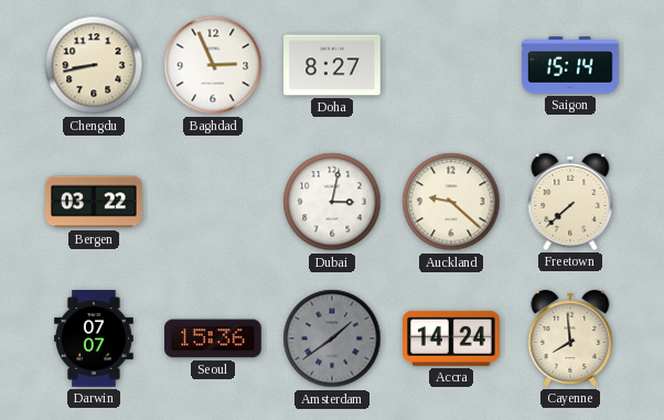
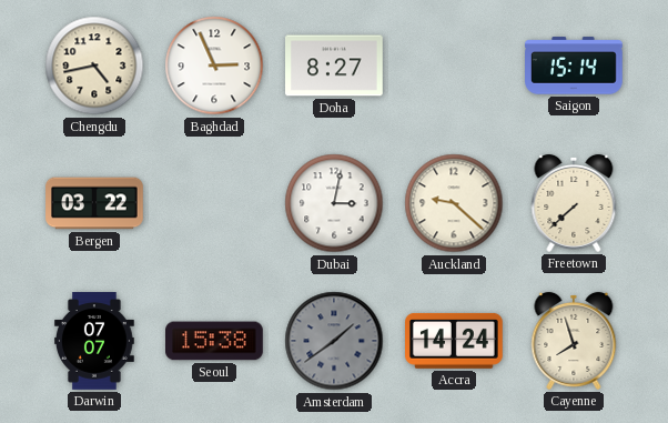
Chengdu: 8:43 -> 4:43
Seoul: 15:36 -> 15:38
Cayenne: 7:59 -> 7:57
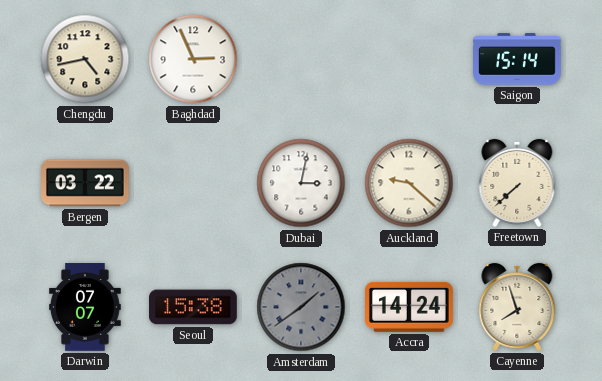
Doha: 8:27 -> none
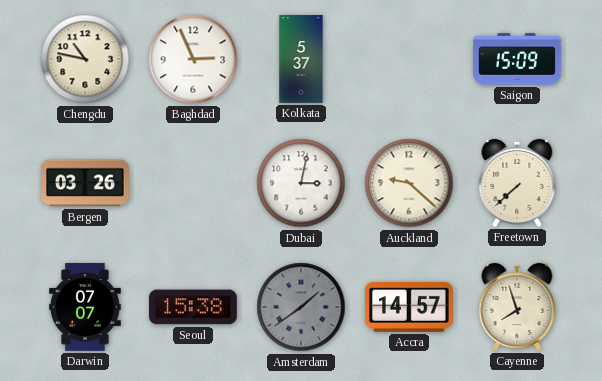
Chengdu: 4:43 -> 10:47
Kolkata: none -> 5:37
Saigon: 15:14 -> 15:09
Bergen: 03:22 -> 03:26
Accra: 14:24 -> 14:57
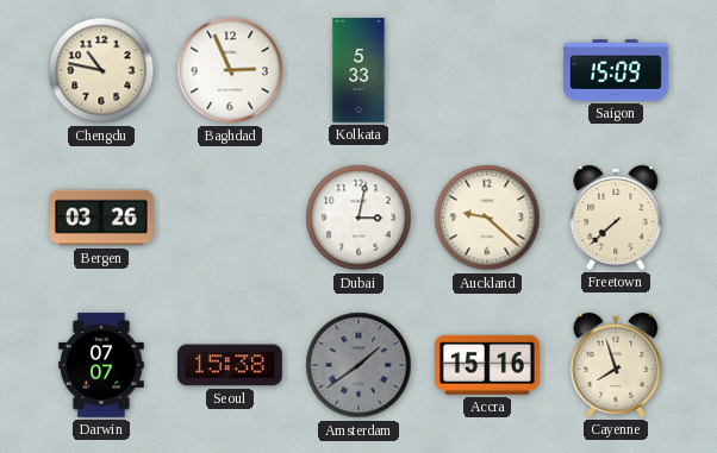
Kolkata: 5:37 -> 5:33
Accra: 14:57 -> 15:16
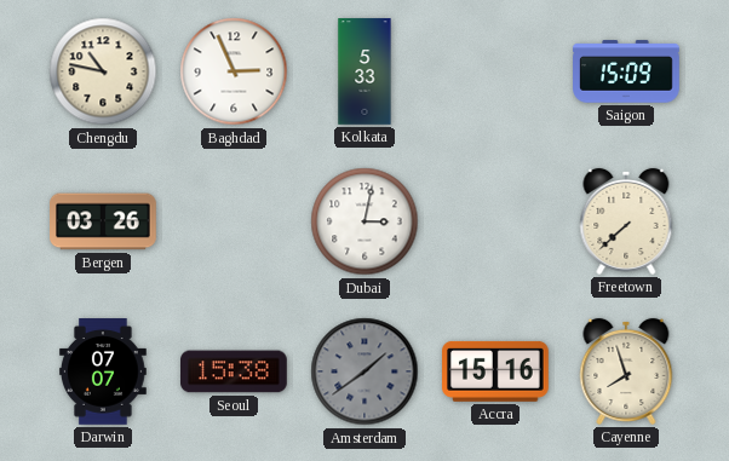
Auckland: 9:22 -> none
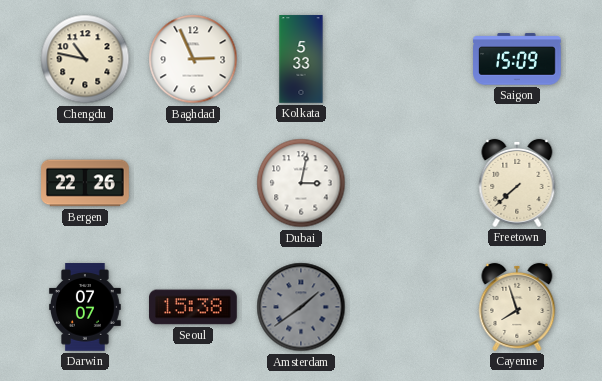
Bergen: 03:26 -> 22:26
Accra: 15:16 -> none
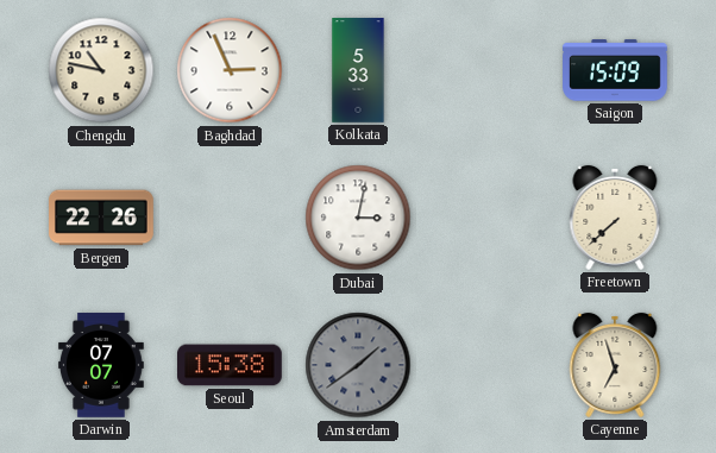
Cayenne: 7:57 -> 6:57
